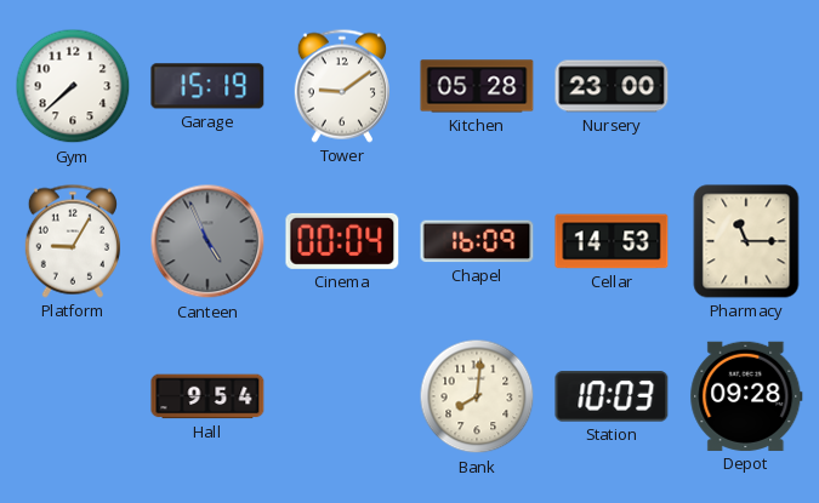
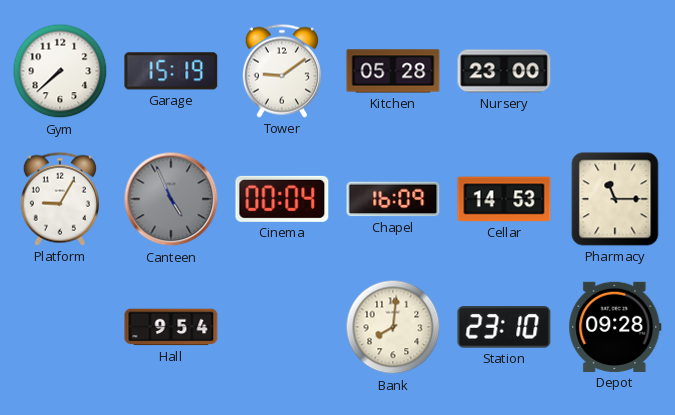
Station: 10:03 -> 23:10
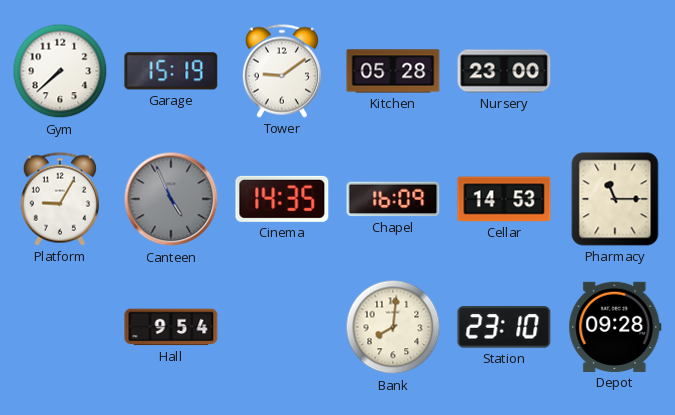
Cinema: 00:04 -> 14:35
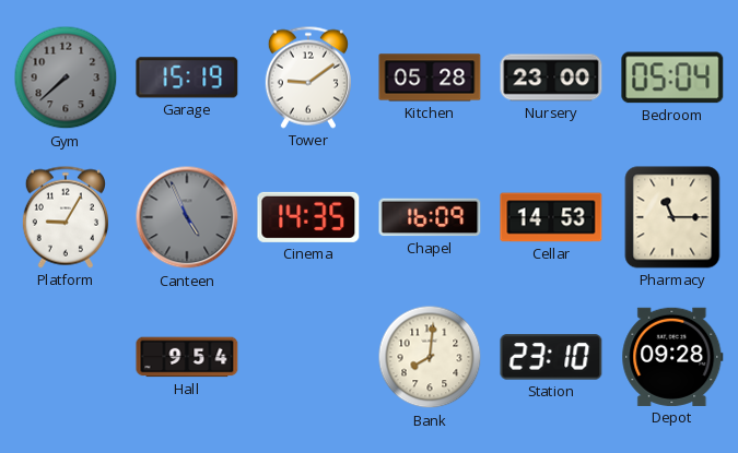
Gym dial: white -> grey
Bedroom: none -> 05:04
